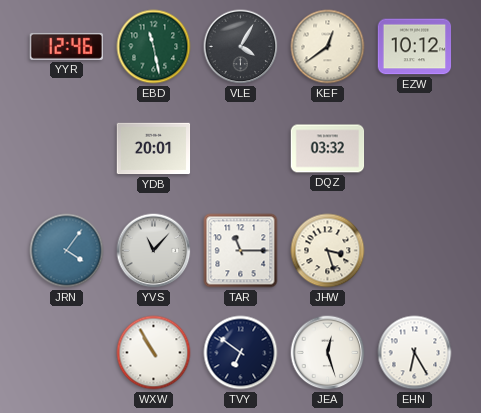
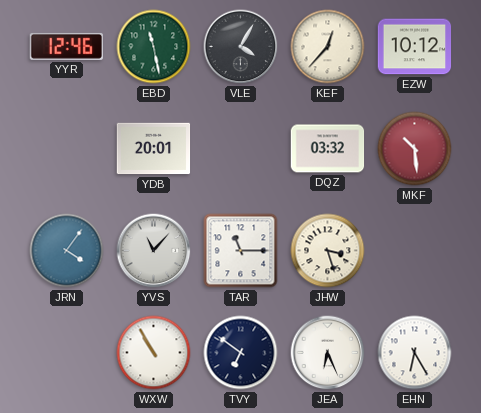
KEF: 12:39 -> 12:37
MKF: none -> 10:29
JEA: 12:27 -> 6:26
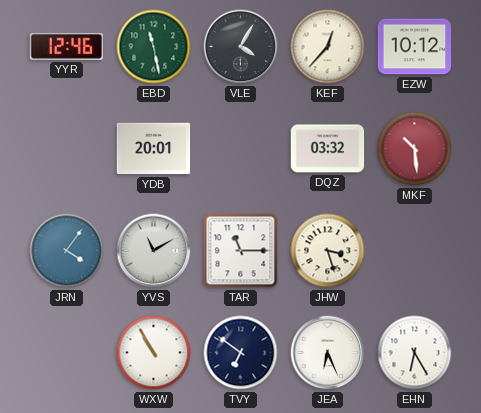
YVS: 11:07 -> 11:10
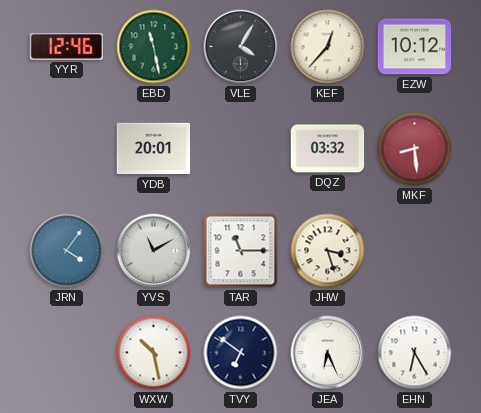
MKF: 10:29 -> 8:29
WXW: 10:55 -> 10:28
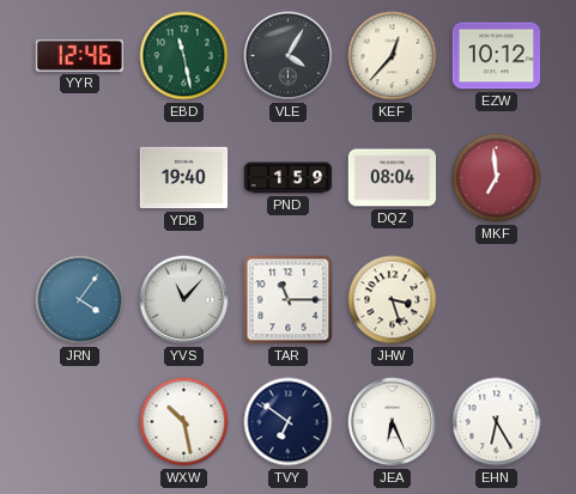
YDB: 20:01 -> 19:40
PND: none -> 1:59
DQZ: 03:32 -> 08:04
MKF: 8:29 -> 6:59
YVS: 11:10 -> 11:07
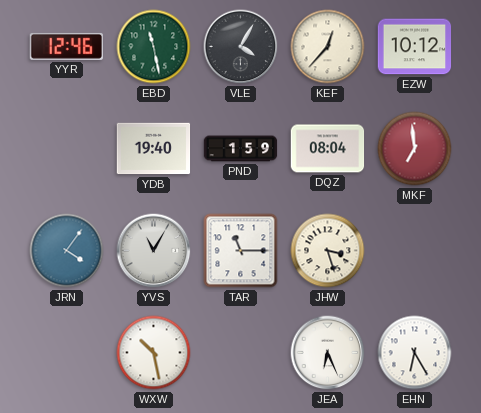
YVS: 11:07 -> 11:05
TVY: 6:51 -> none
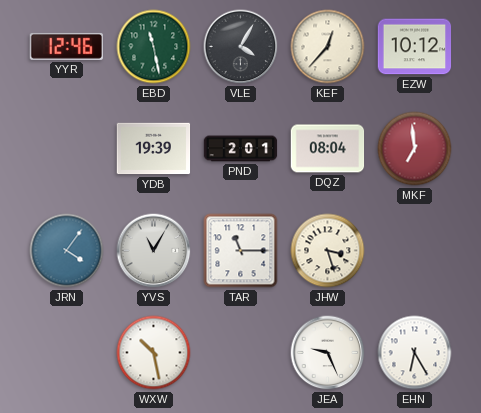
YDB: 19:40 -> 19:39
PND: 1:59 -> 2:01
JEA: 6:26 -> 9:26
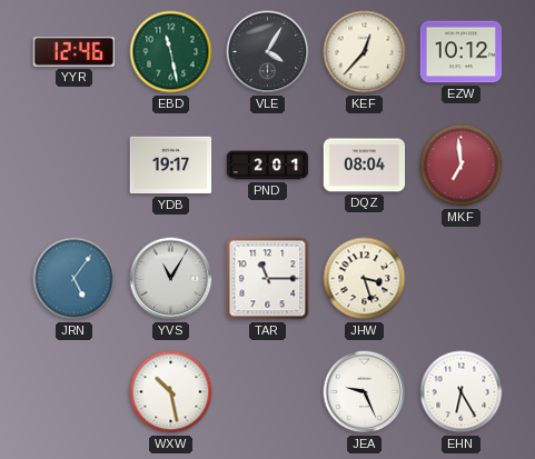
YDB: 19:39 -> 19:17
JRN: 4:06 -> 5:06
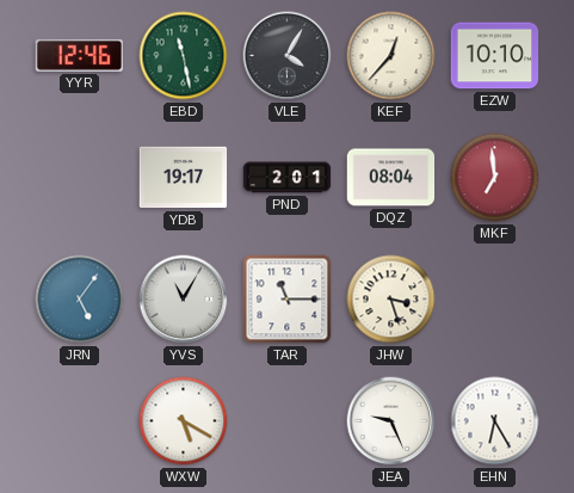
EZW: 10:12 -> 10:10
WXW: 10:28 -> 5:20
